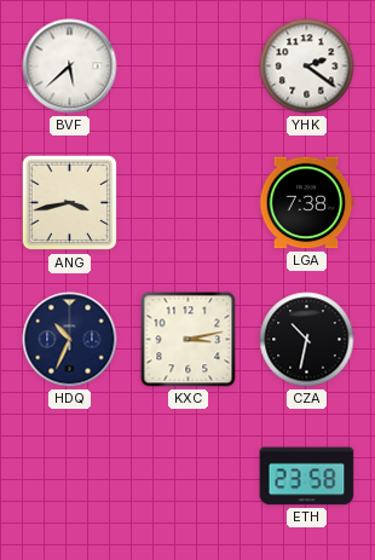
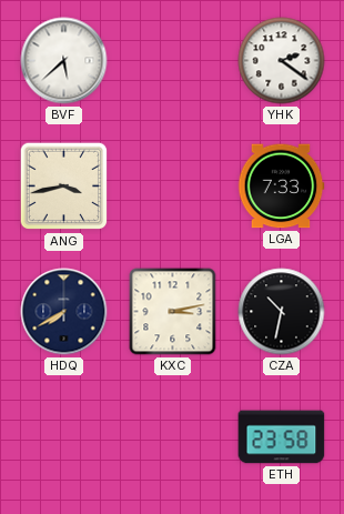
LGA: 7:38 -> 7:33
HDQ: 10:34 -> 7:40
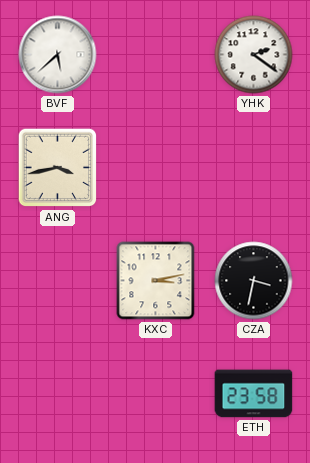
LGA: 7:33 -> none
HDQ: 7:40 -> none
CZA: 10:32 -> 3:32
